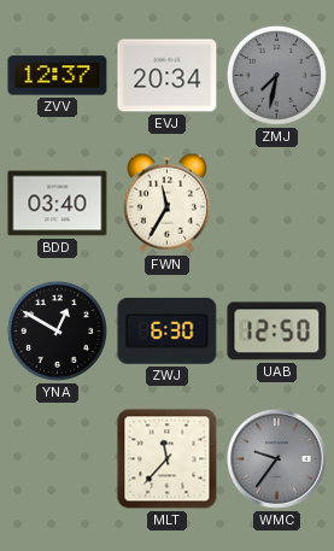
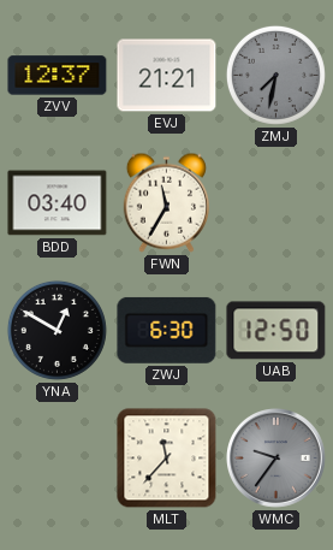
EVJ: 20:34 -> 21:21
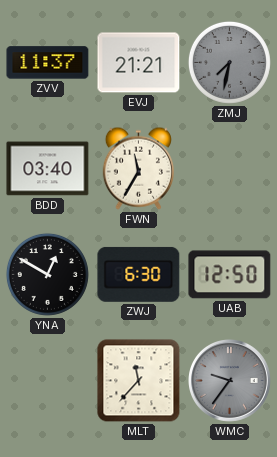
ZVV: 12:37 -> 11:37
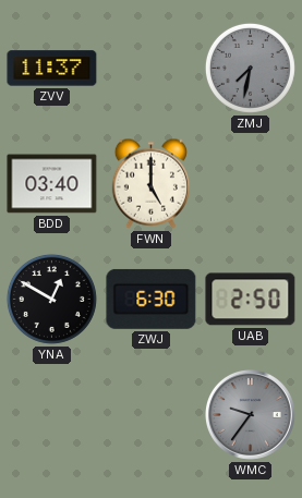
EVJ: 21:21 -> none
FWN: 11:35 -> 5:00
UAB: 12:50 -> 2:50
MLT: 11:37 -> none
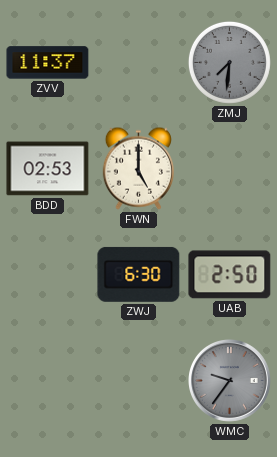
ZMJ: 7:32 -> 7:31
BDD: 03:40 -> 02:53
YNA: 12:50 -> none
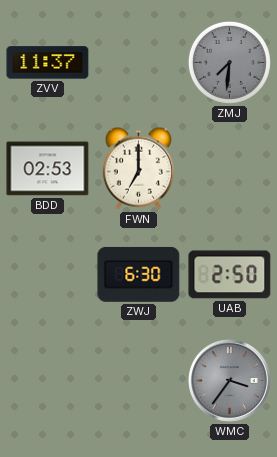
FWN: 5:00 -> 7:00
WMC: 9:36 -> 3:36
